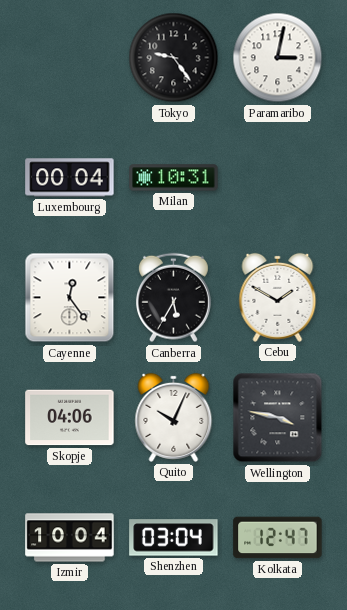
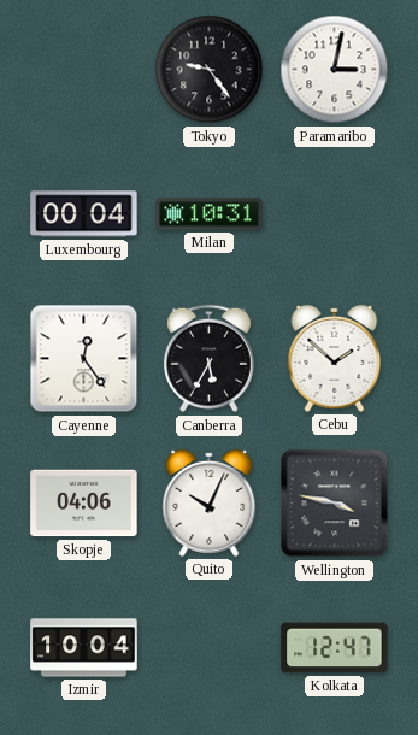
Cebu: 1:50 -> 1:52
Shenzhen: 03:04 -> none
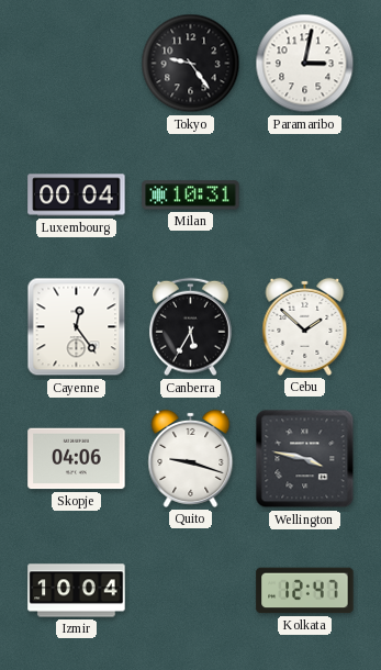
Quito: 10:04 -> 9:18
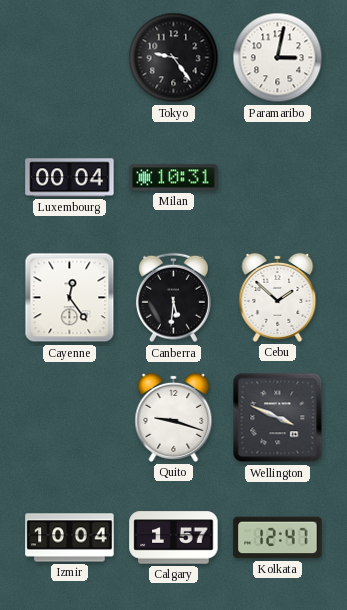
Canberra: 5:35 -> 5:31
Skopje: 04:06 -> none
Wellington: 3:47 -> 3:49
Calgary: none -> 1:57
